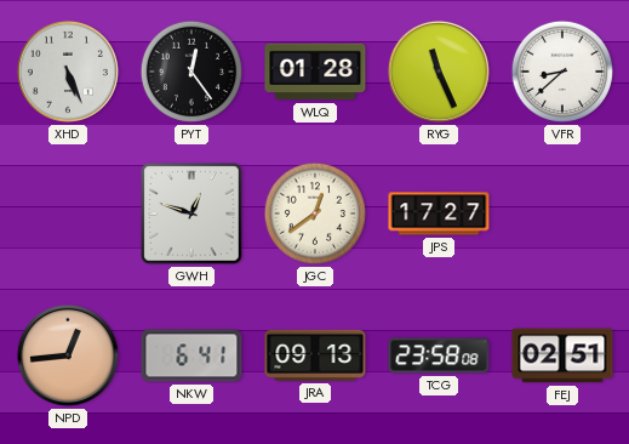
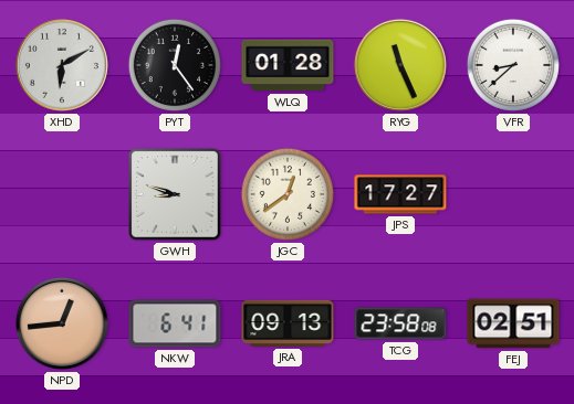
XHD: 5:26 -> 6:10
GWH: 12:48 -> 8:48
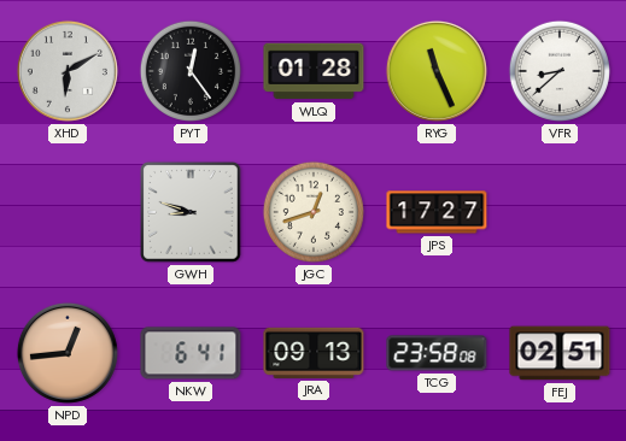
JGC: 12:39 -> 12:42
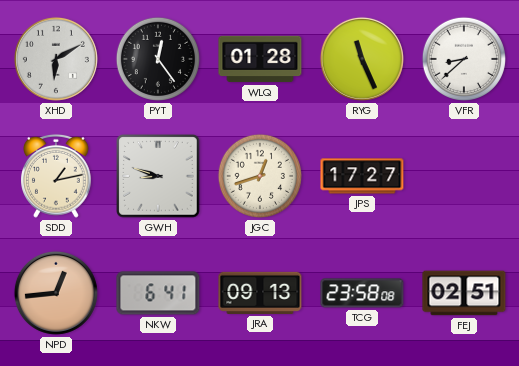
SDD: none -> 1:13
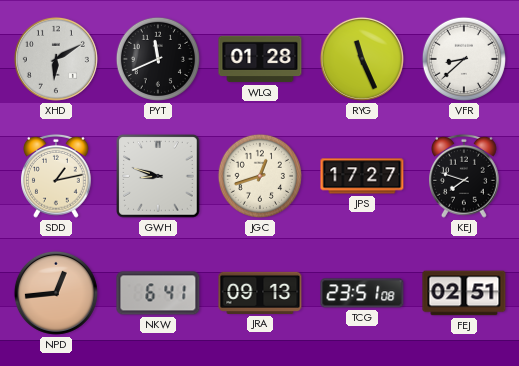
PYT: 12:24 -> 11:41
KEJ: none -> 7:48
TCG: 23:58 -> 23:51
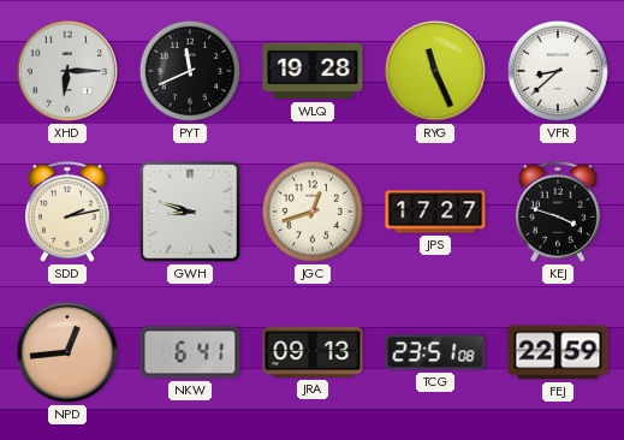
XHD: 6:10 -> 6:15
WLQ: 01:28 -> 19:28
SDD: 1:13 -> 2:13
KEJ: 7:48 -> 3:48
FEJ: 02:51 -> 22:59
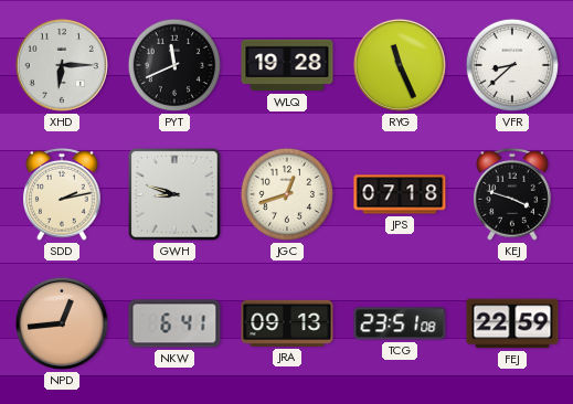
JPS: 17:27 -> 07:18
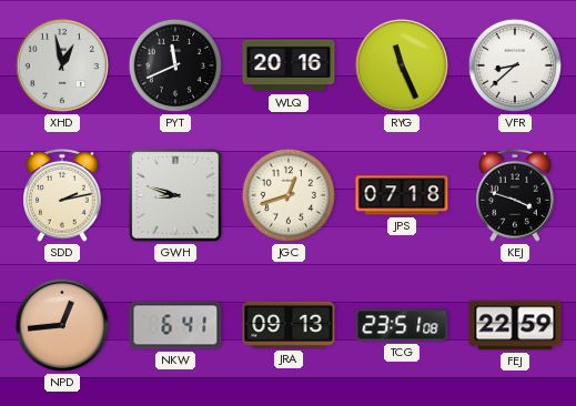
XHD: 6:15 -> 12:58
WLQ: 19:28 -> 20:16
